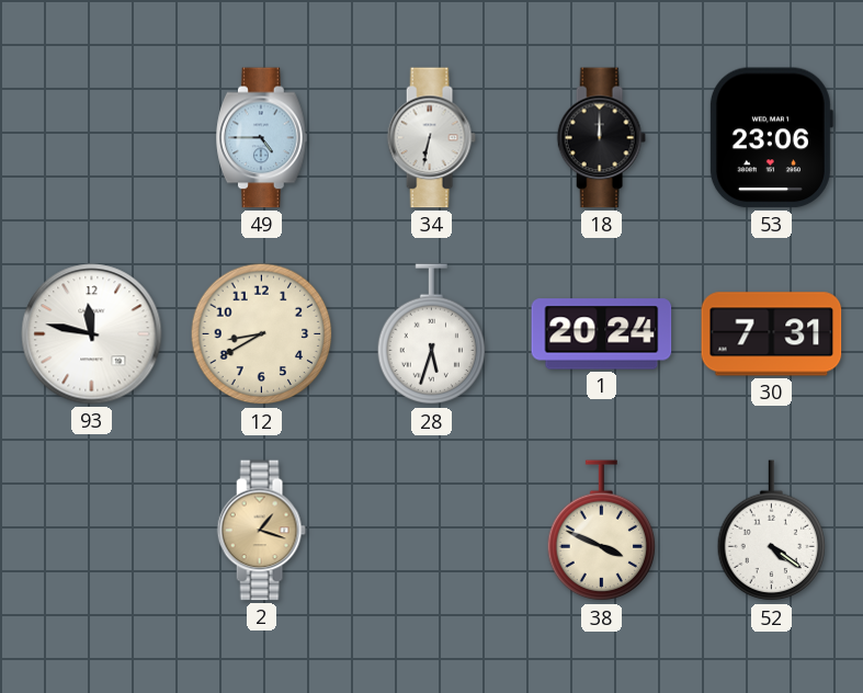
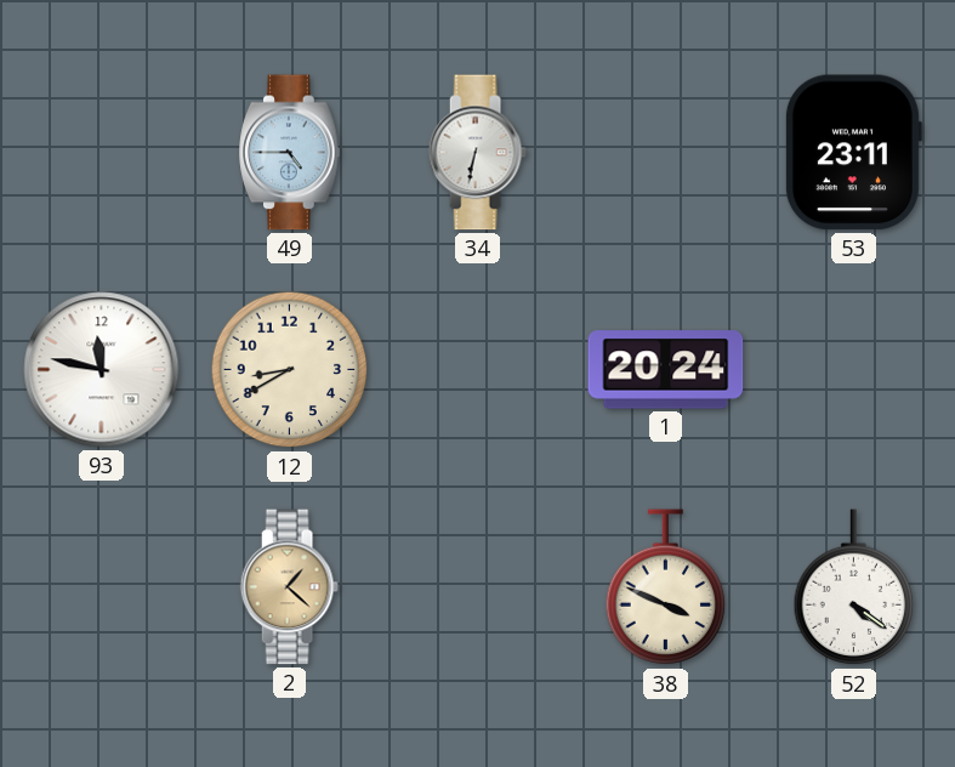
18: 12:00 -> none
53: 23:06 -> 23:11
28: 5:33 -> none
30: 7:31 -> none
2: 1:18 -> 1:22
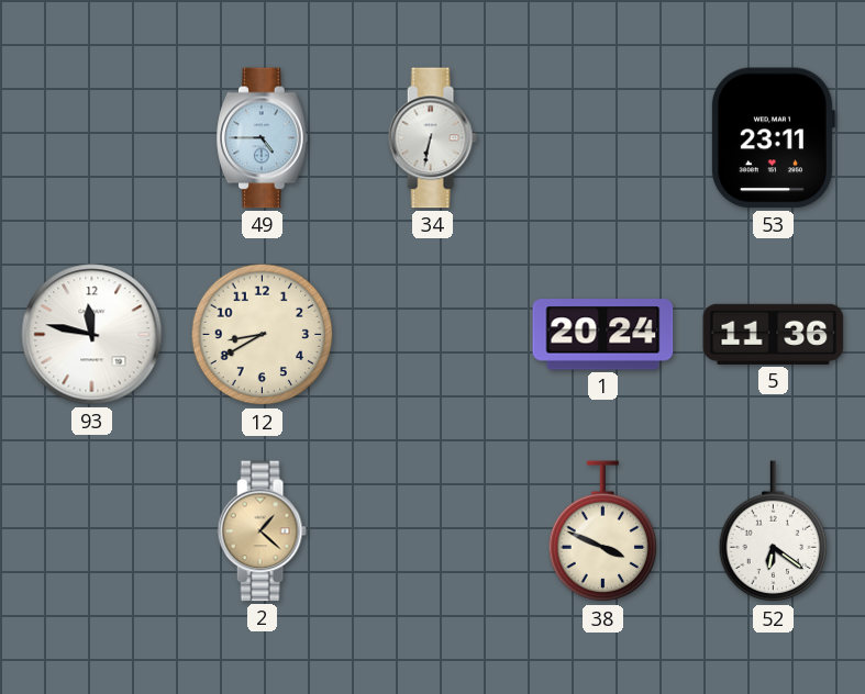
5: none -> 11:36
52: 4:21 -> 6:21
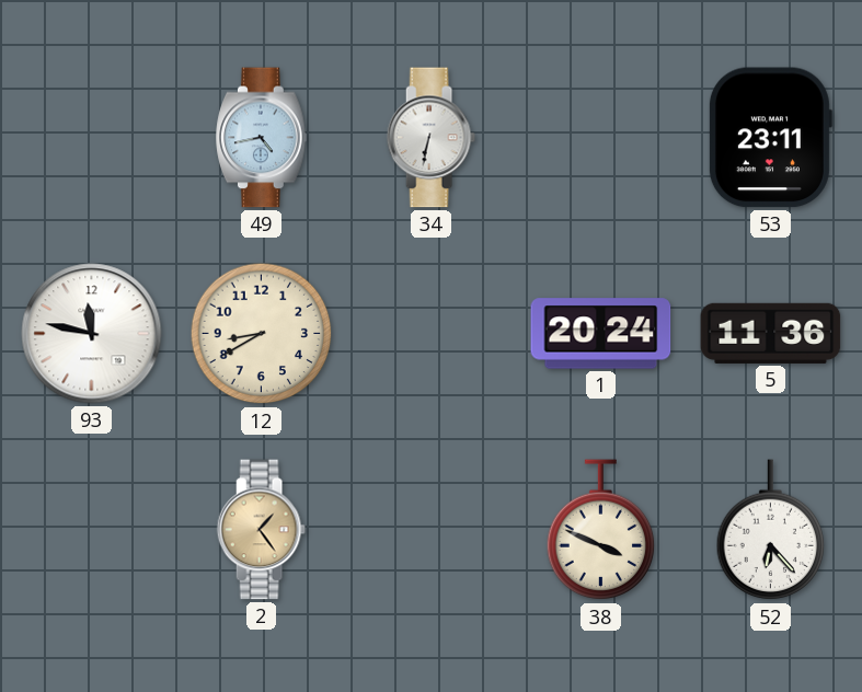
49: 4:45 -> 4:43
2: 1:22 -> 1:24
52: 6:21 -> 6:23
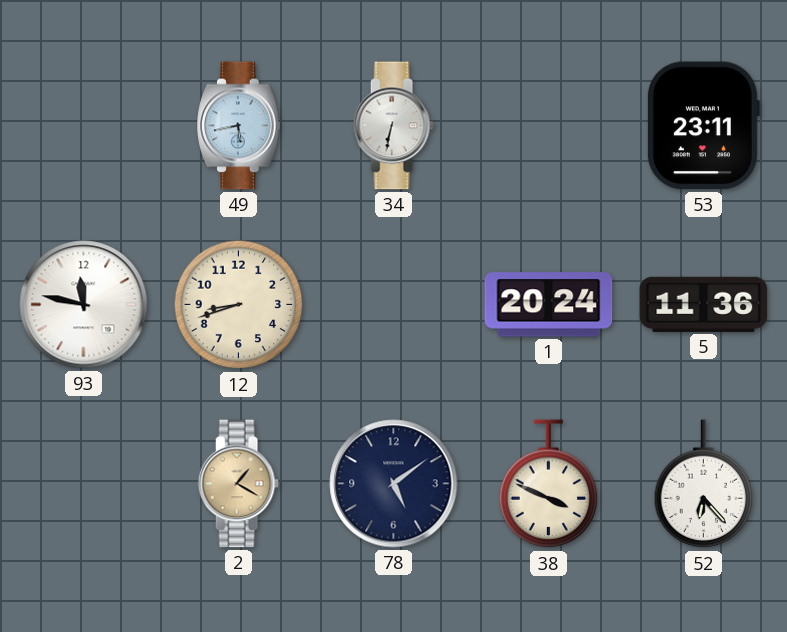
49: 4:43 -> 5:43
12: 8:40 -> 8:42
2: 1:24 -> 1:20
78: none -> 5:09
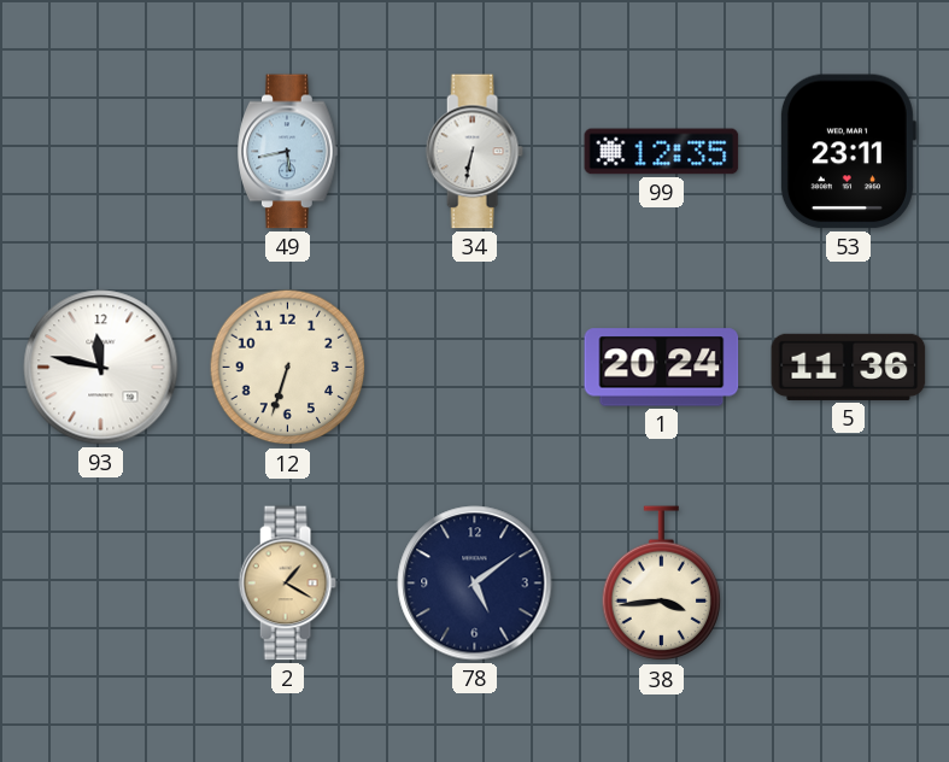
99: none -> 12:35
12: 8:42 -> 6:33
38: 3:49 -> 3:44
52: 6:23 -> none
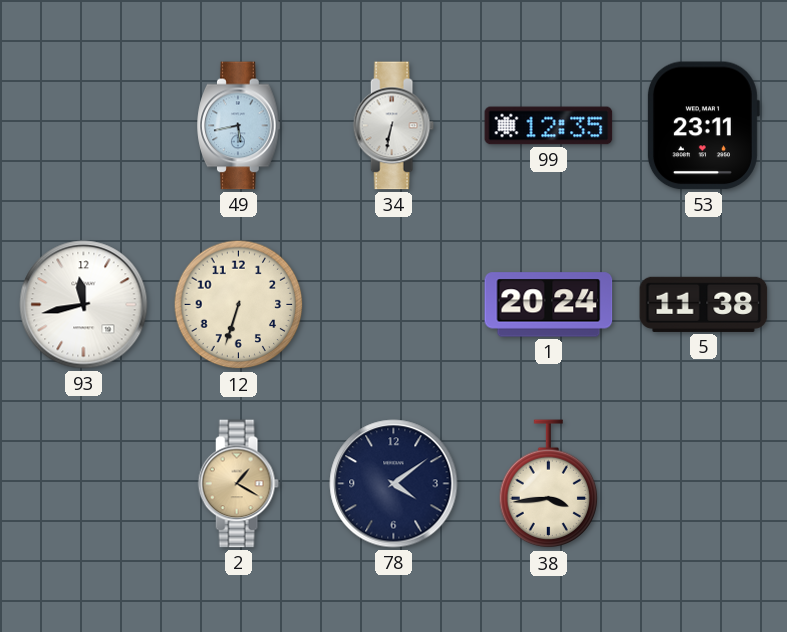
93: 11:47 -> 11:43
5: 11:36 -> 11:38
78: 5:09 -> 4:09
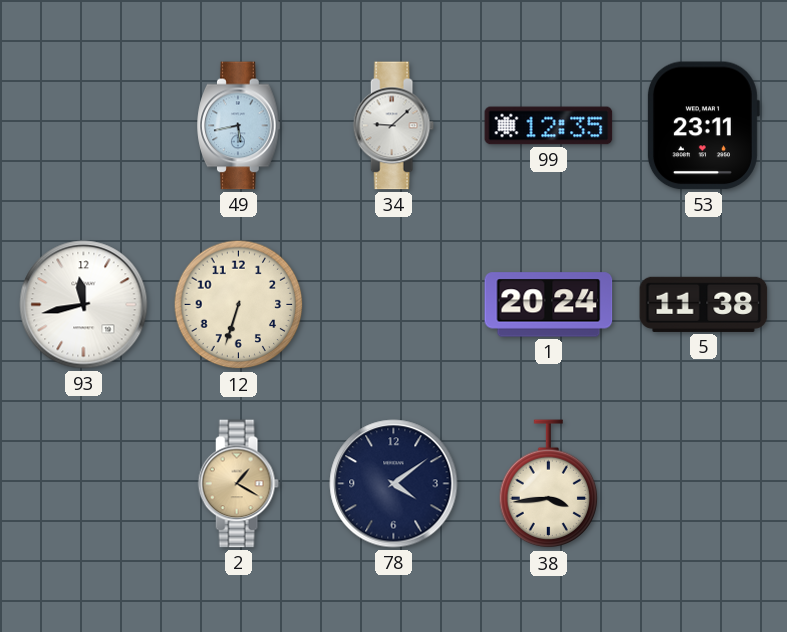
34: 6:32 -> 9:08
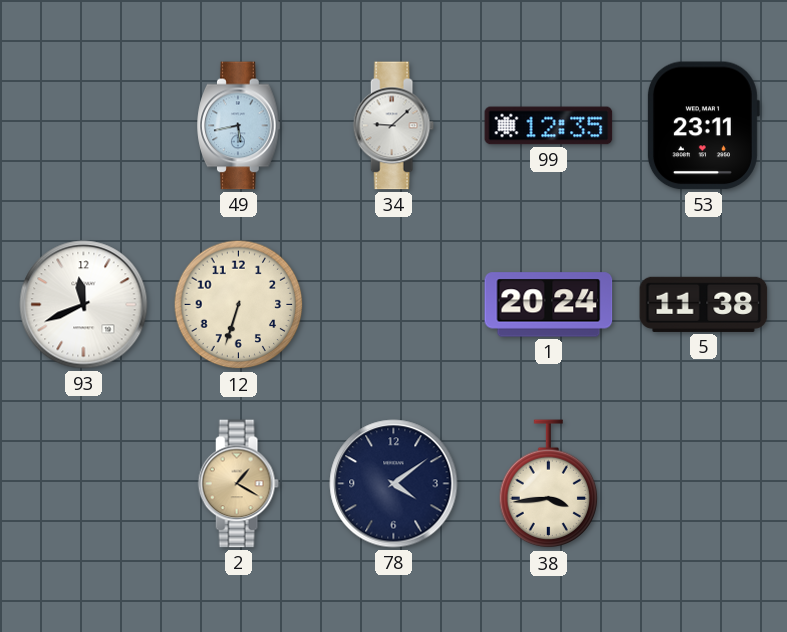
93: 11:43 -> 11:41
